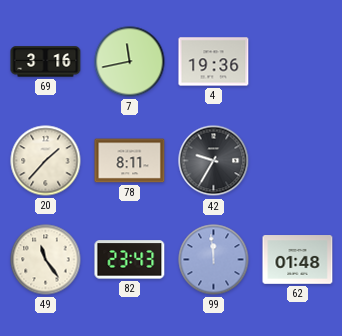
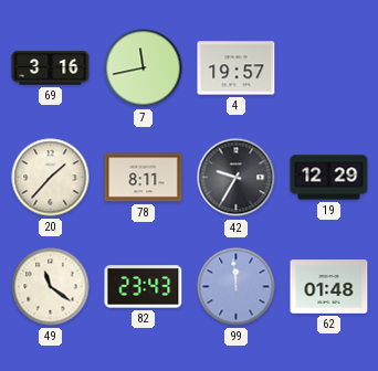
4: 19:36 -> 19:57
19: none -> 12:29
49: 11:24 -> 11:21
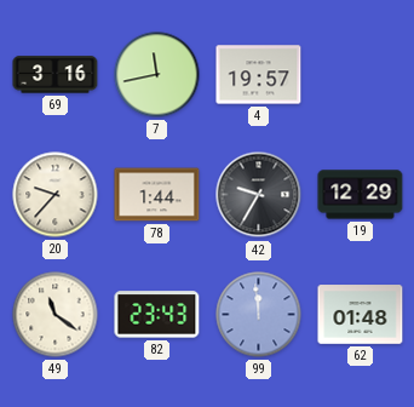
20: 1:37 -> 9:37
78: 8:11 -> 1:44
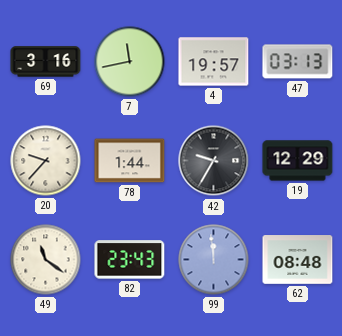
47: none -> 03:13
62: 01:48 -> 08:48
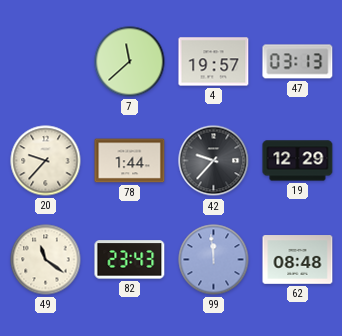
69: 3:16 -> none
7: 11:43 -> 11:38
42: 9:35 -> 9:37
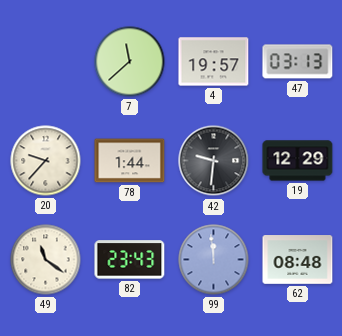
42: 9:37 -> 9:31
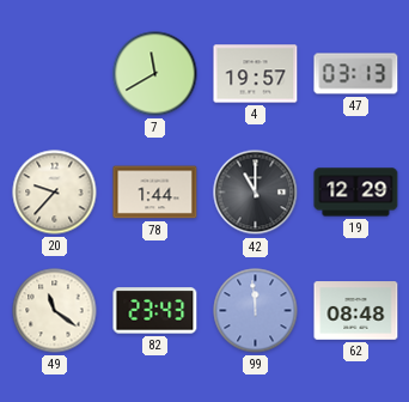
7: 11:38 -> 11:40
42: 9:31 -> 11:00
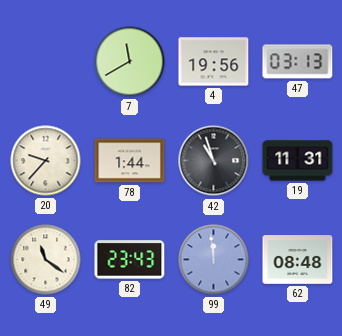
4: 19:57 -> 19:56
42: 11:00 -> 10:57
19: 12:29 -> 11:31
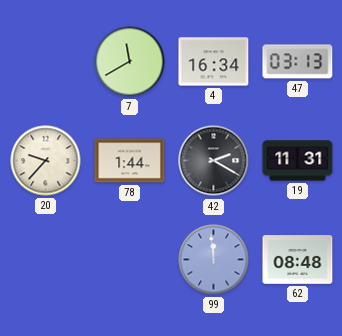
4: 19:56 -> 16:34
42: 10:57 -> 2:20
49: 11:21 -> none
82: 23:43 -> none
